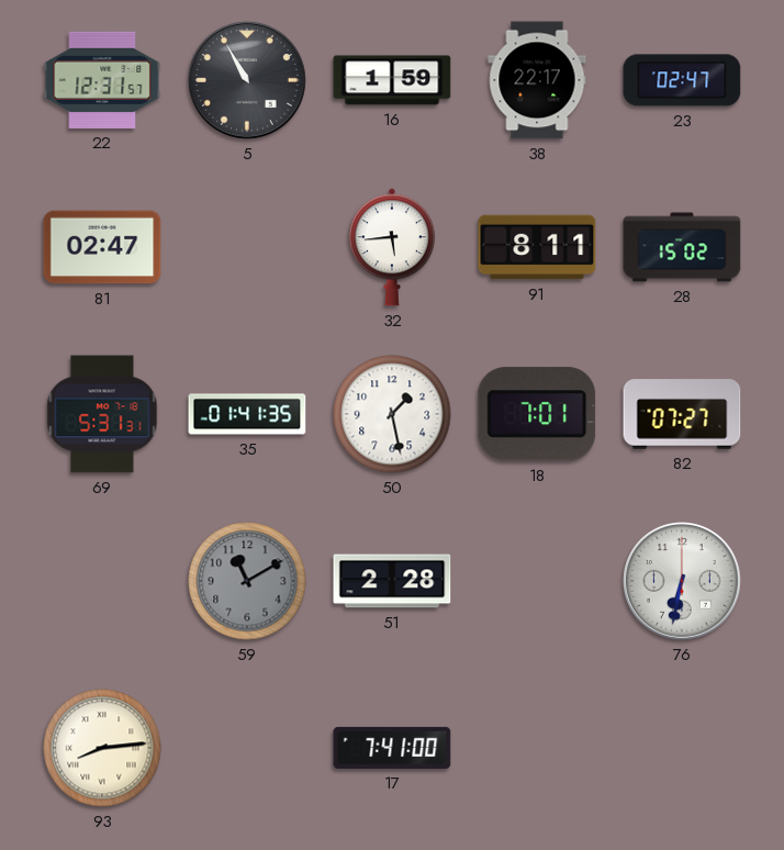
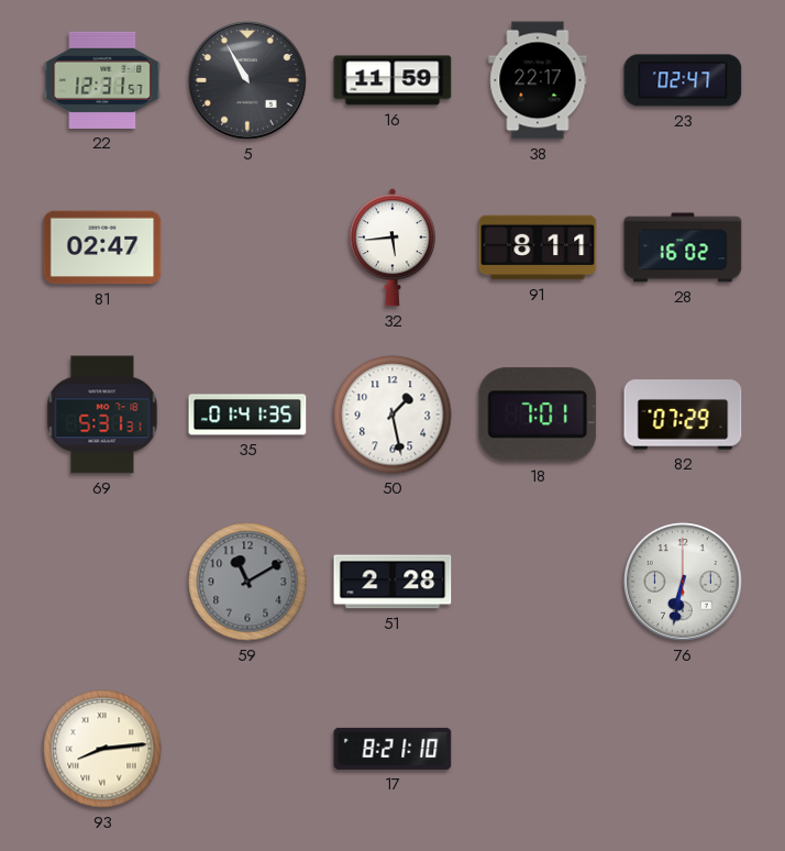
16: 1:59 -> 11:59
28: 15:02 -> 16:02
82: 07:27 -> 07:29
17: 7:41 -> 8:21
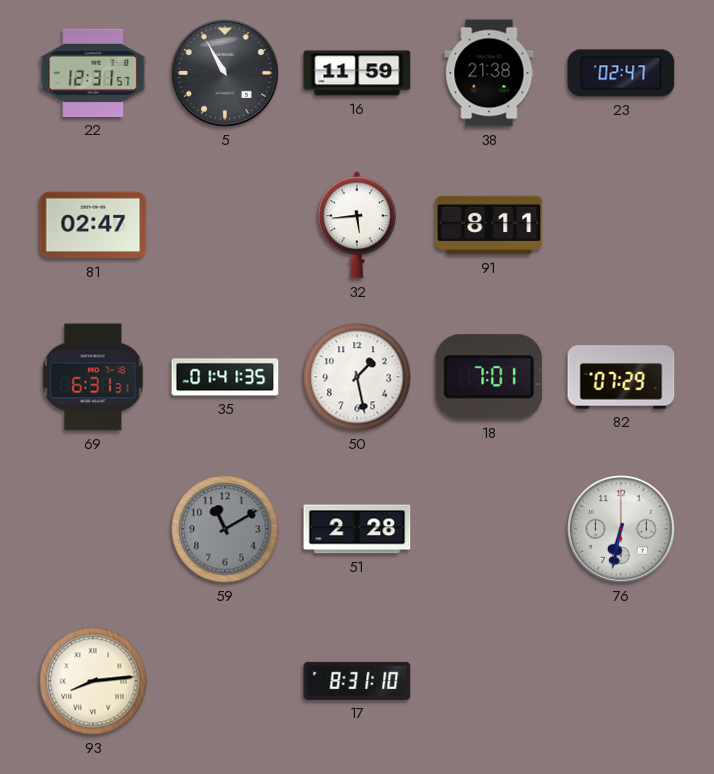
38: 22:17 -> 21:38
28: 16:02 -> none
69: 5:31 -> 6:31
17: 8:21 -> 8:31
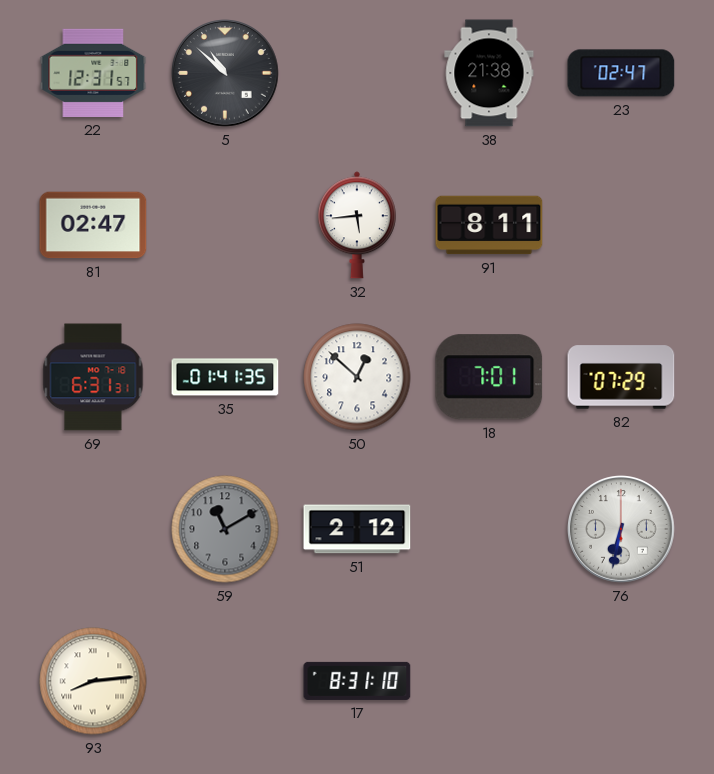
5: 10:55 -> 10:52
16: 11:59 -> none
50: 1:28 -> 12:52
51: 2:28 -> 2:12
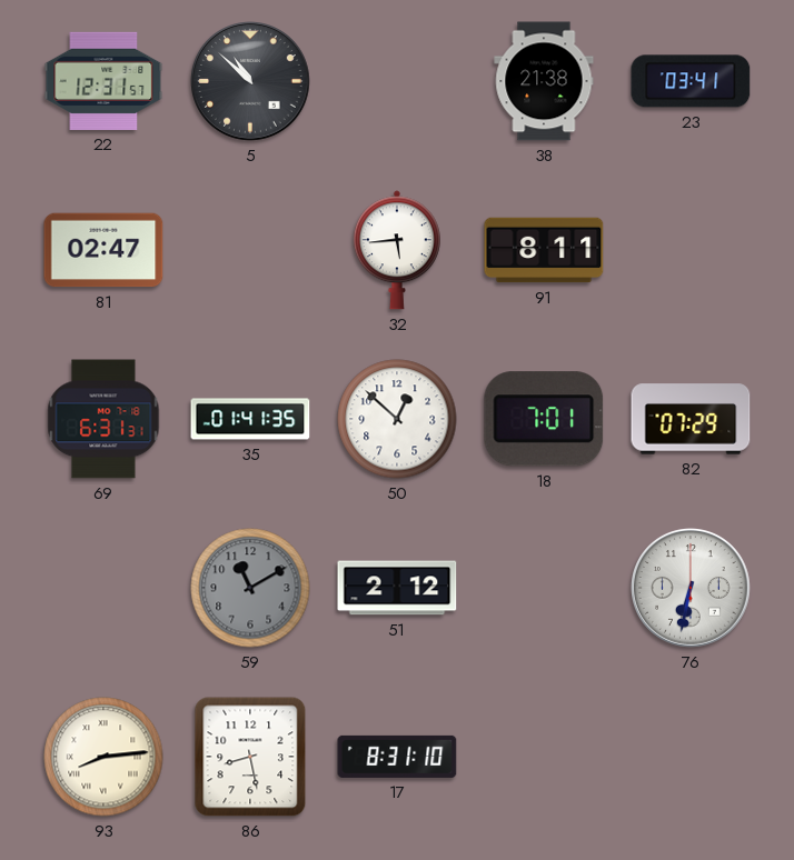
23: 02:47 -> 03:41
86: none -> 8:28
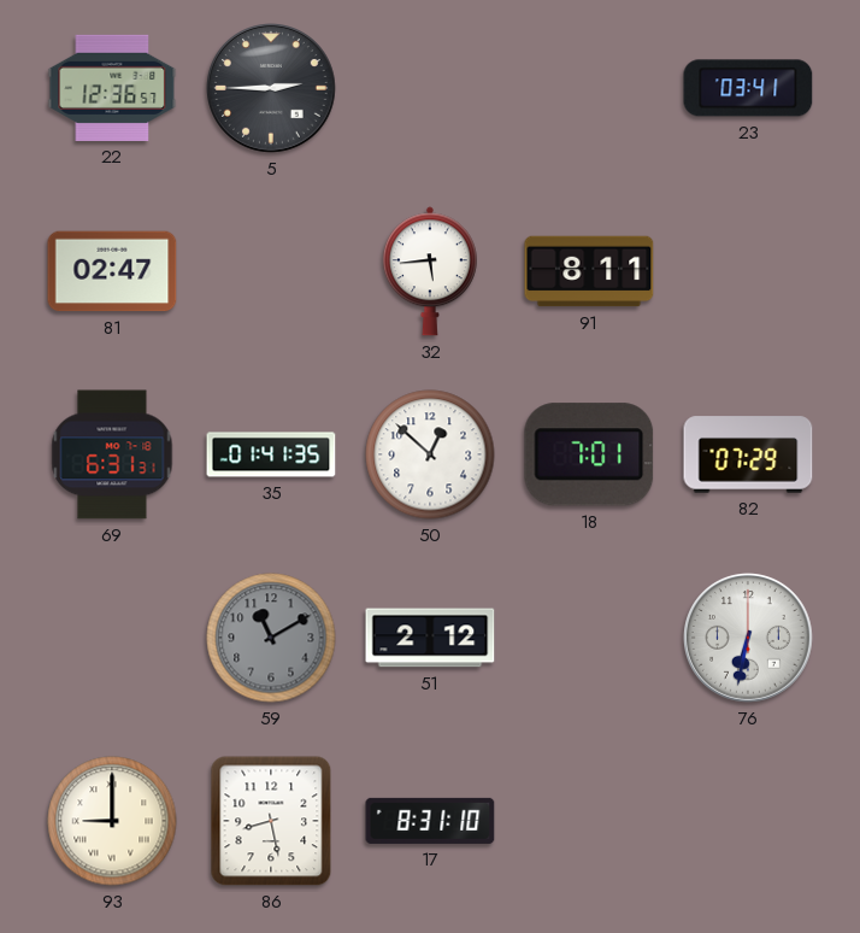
22: 12:31 -> 12:36
5: 10:52 -> 2:45
38: 21:38 -> none
93: 8:14 -> 9:00
